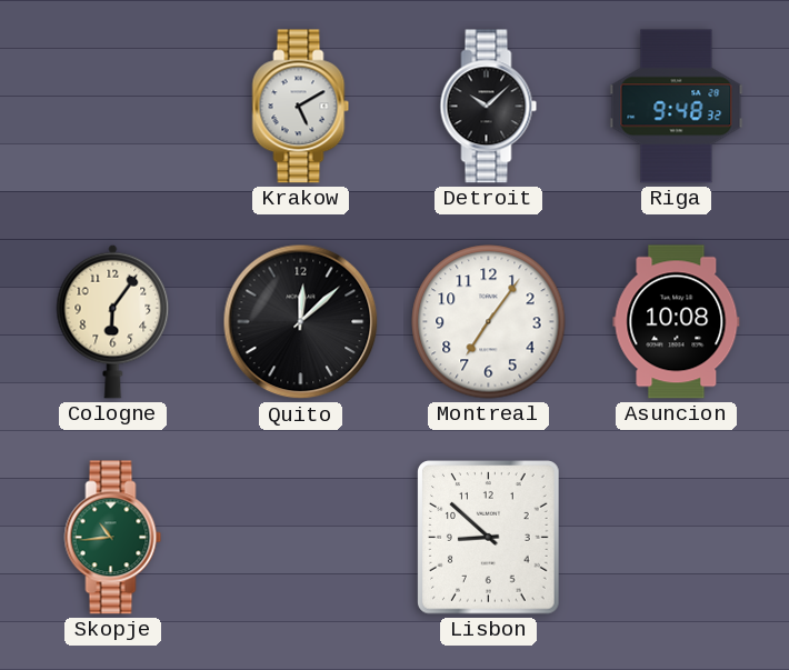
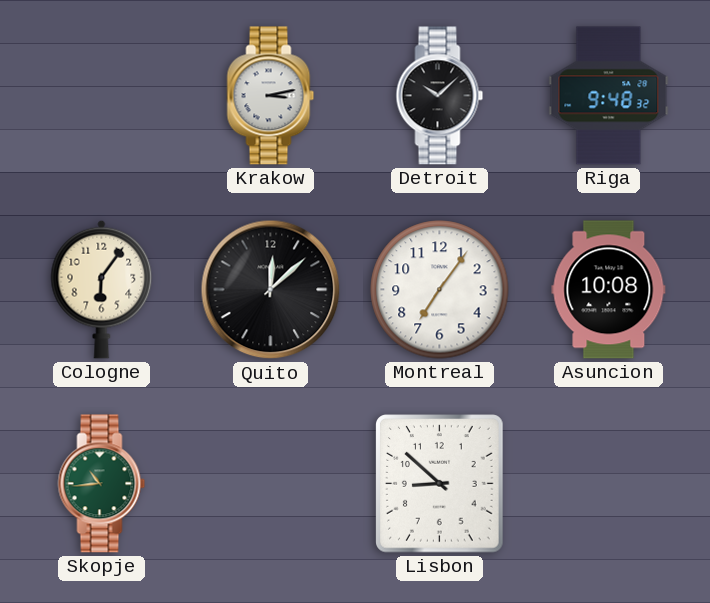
Krakow: 5:10 -> 3:13
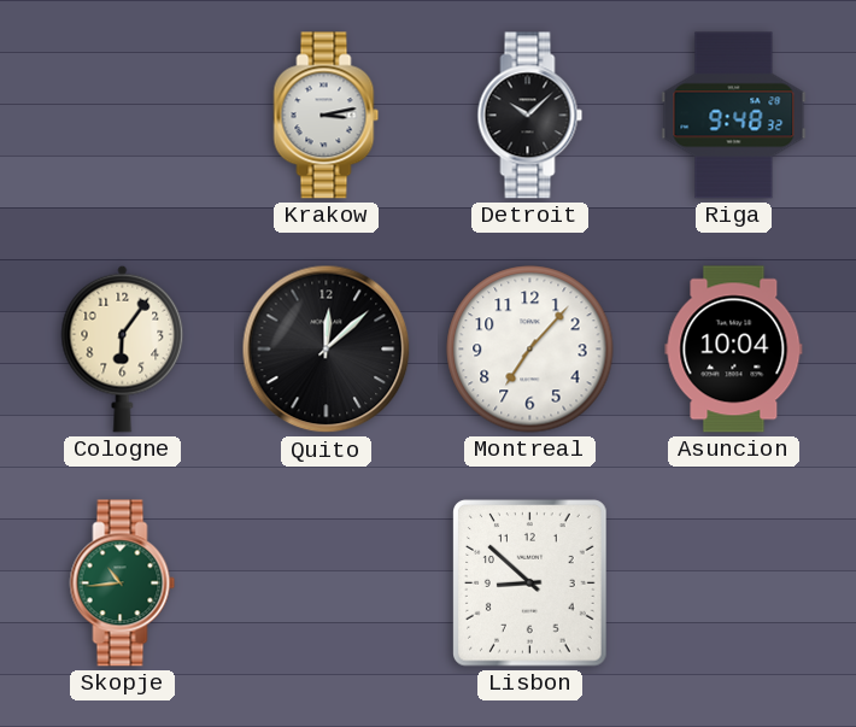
Montreal: 7:06 -> 7:07
Asuncion: 10:08 -> 10:04
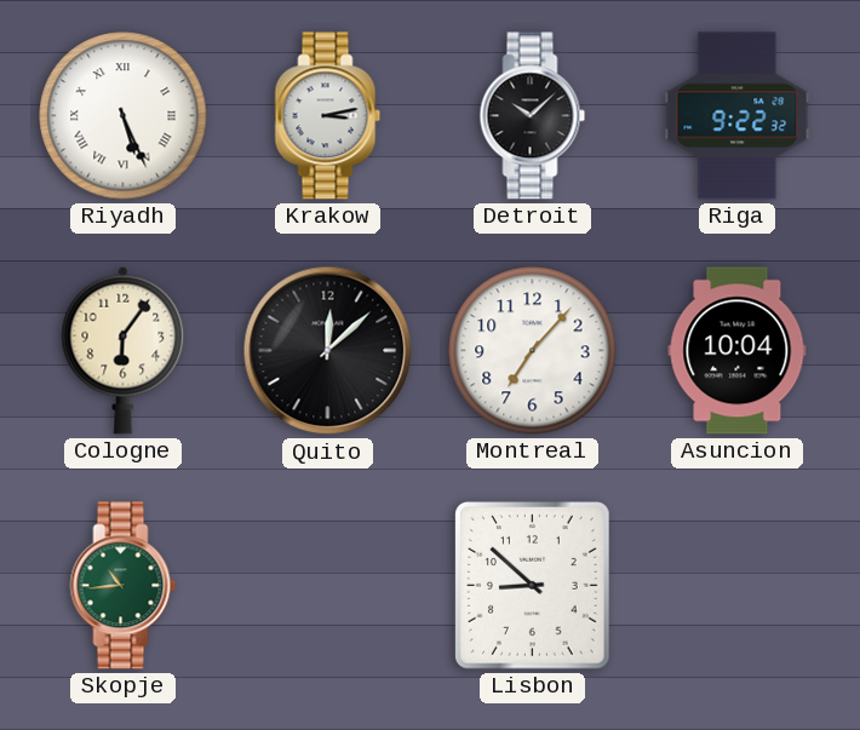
Riyadh: none -> 5:26
Riga: 9:48 -> 9:22
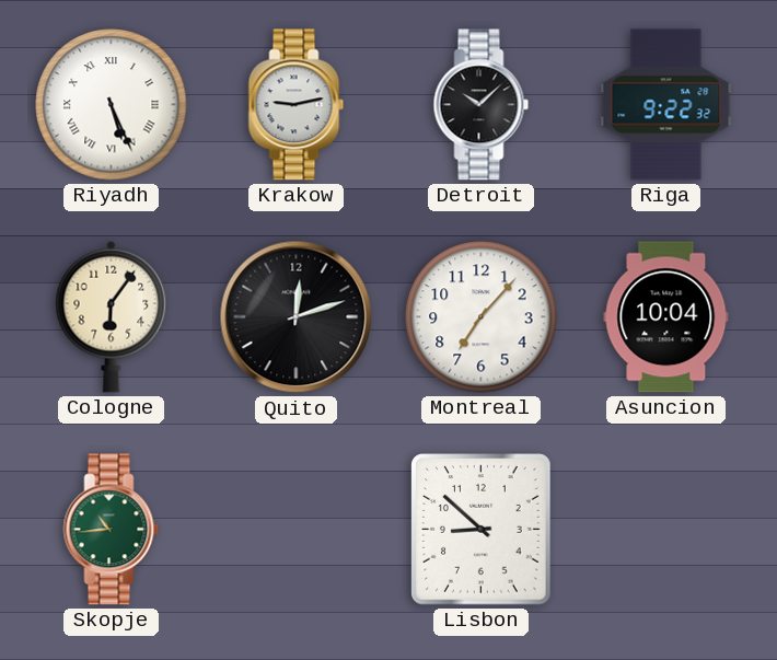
Krakow: 3:13 -> 9:13
Quito: 12:08 -> 12:12
